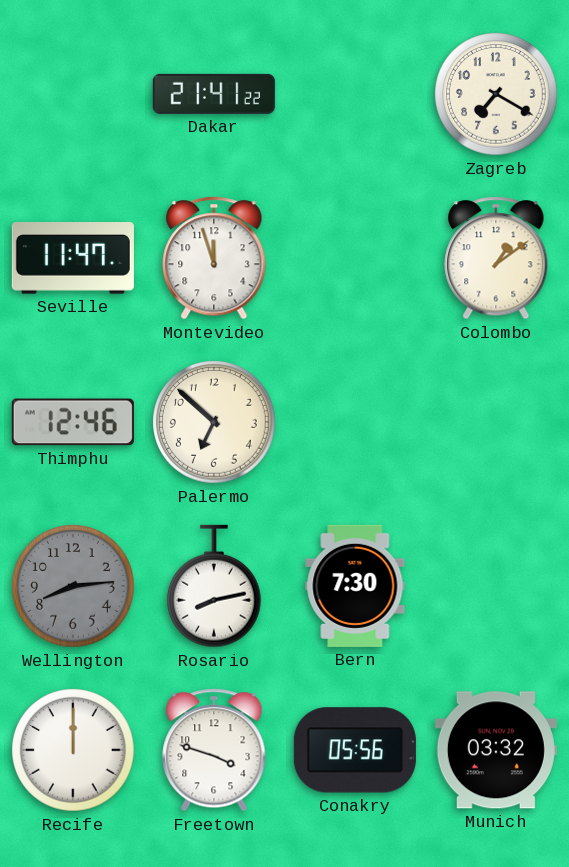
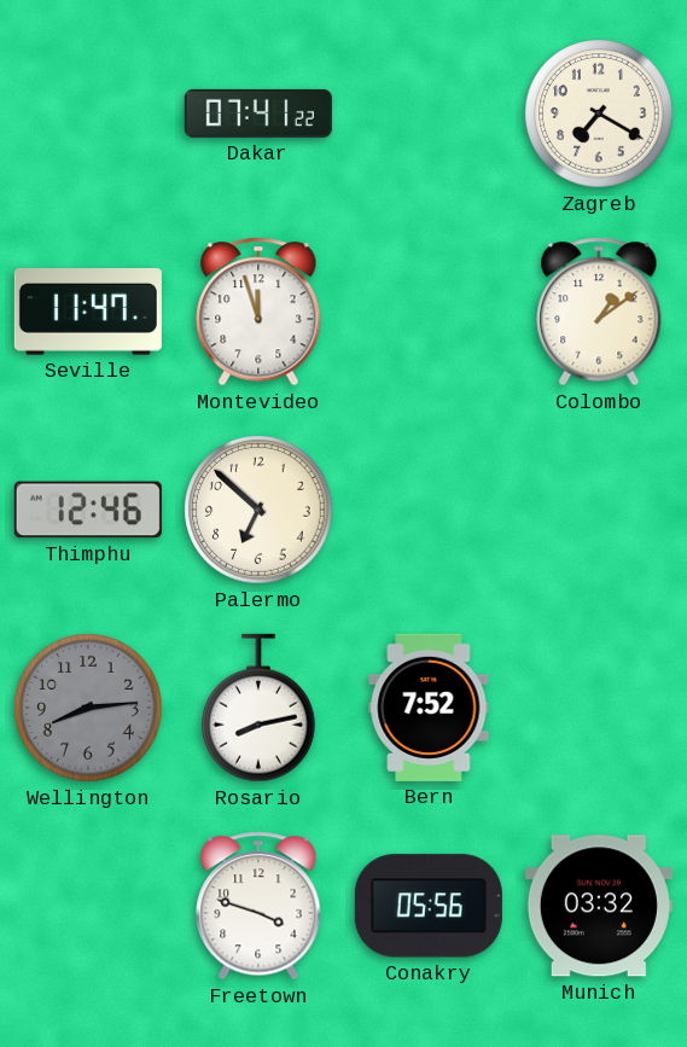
Dakar: 21:41 -> 07:41
Bern: 7:30 -> 7:52
Recife: 12:00 -> none
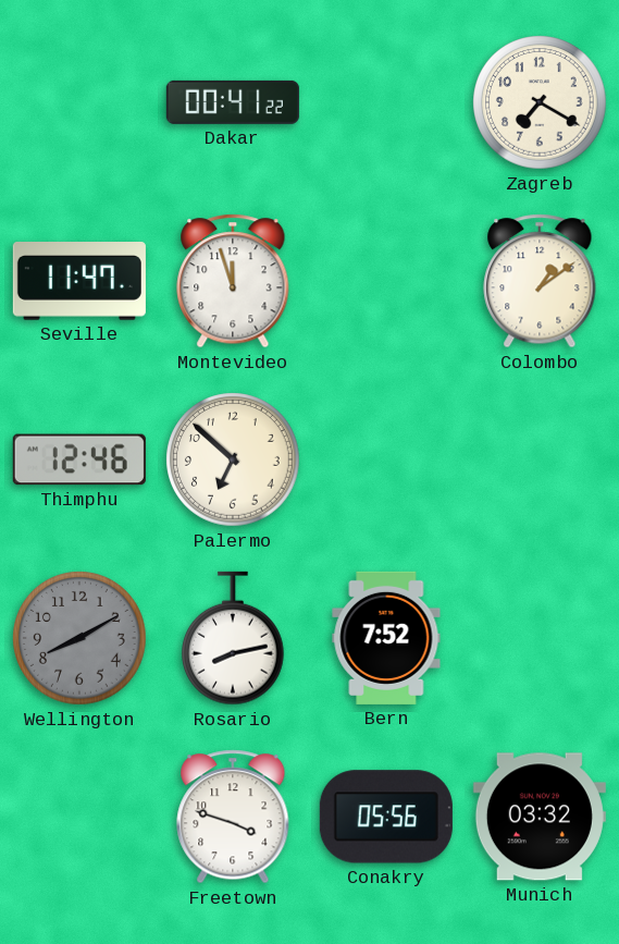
Dakar: 07:41 -> 00:41
Wellington: 8:14 -> 8:10
